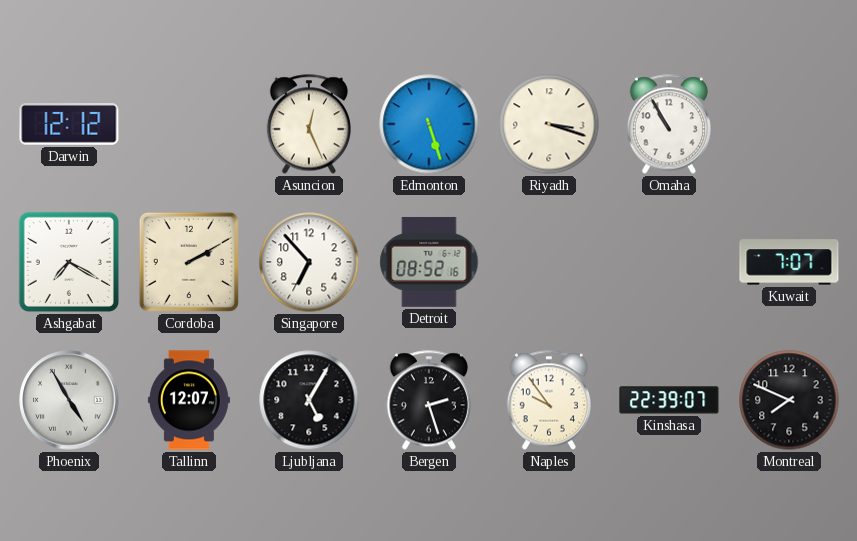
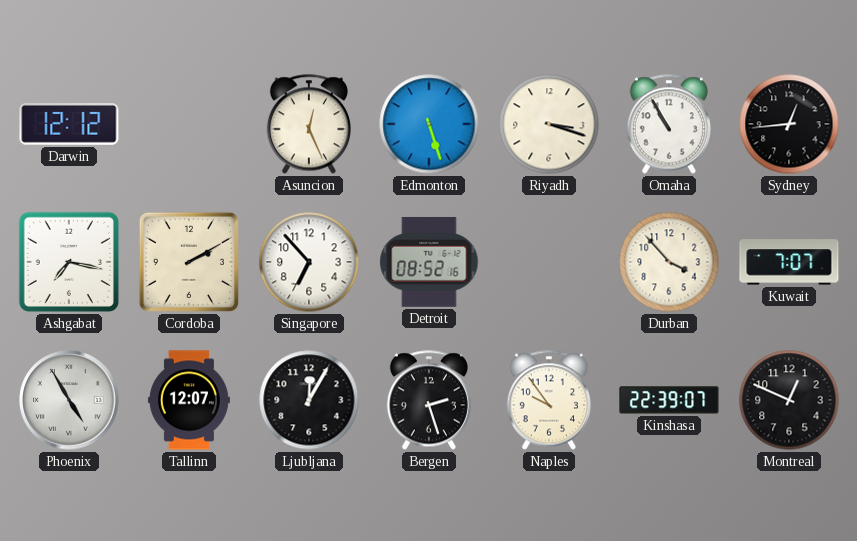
Sydney: none -> 12:44
Ashgabat: 7:20 -> 7:17
Durban: none -> 3:53
Ljubljana: 5:05 -> 12:05
Montreal: 7:49 -> 12:49
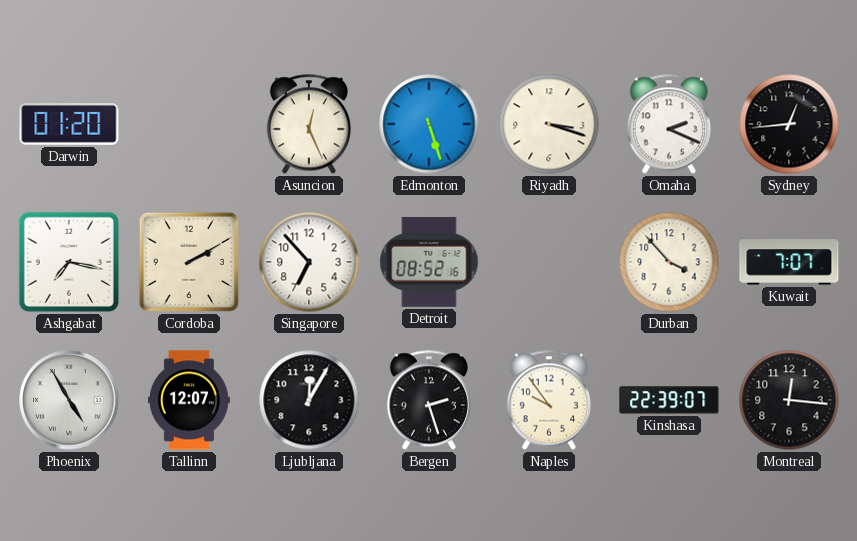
Darwin: 12:12 -> 01:20
Omaha: 10:55 -> 2:19
Montreal: 12:49 -> 12:16
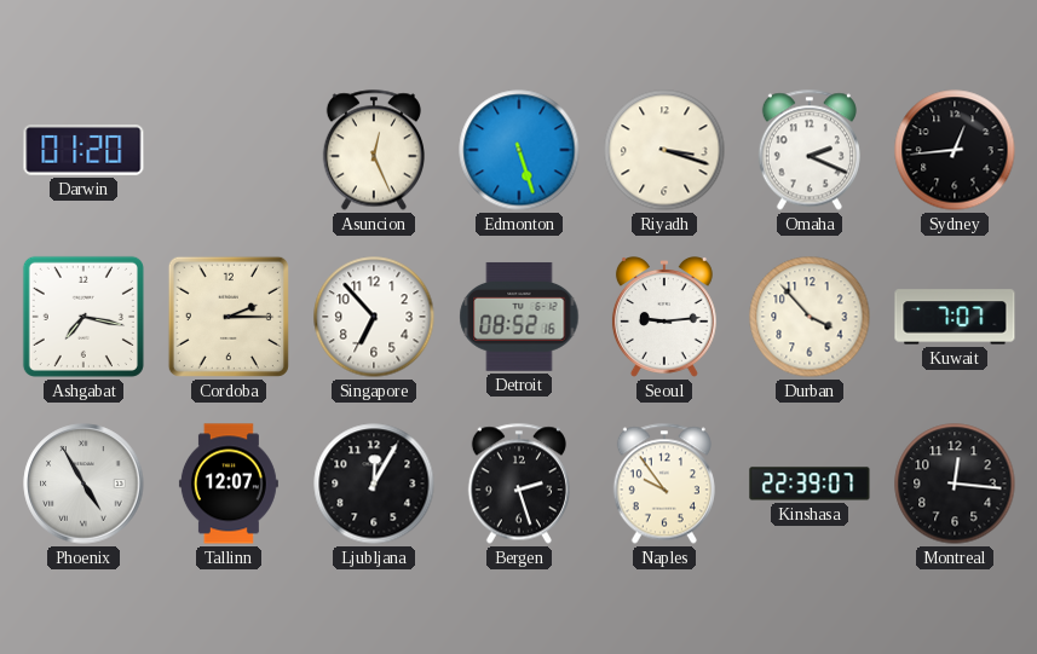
Cordoba: 2:10 -> 2:15
Seoul: none -> 9:14
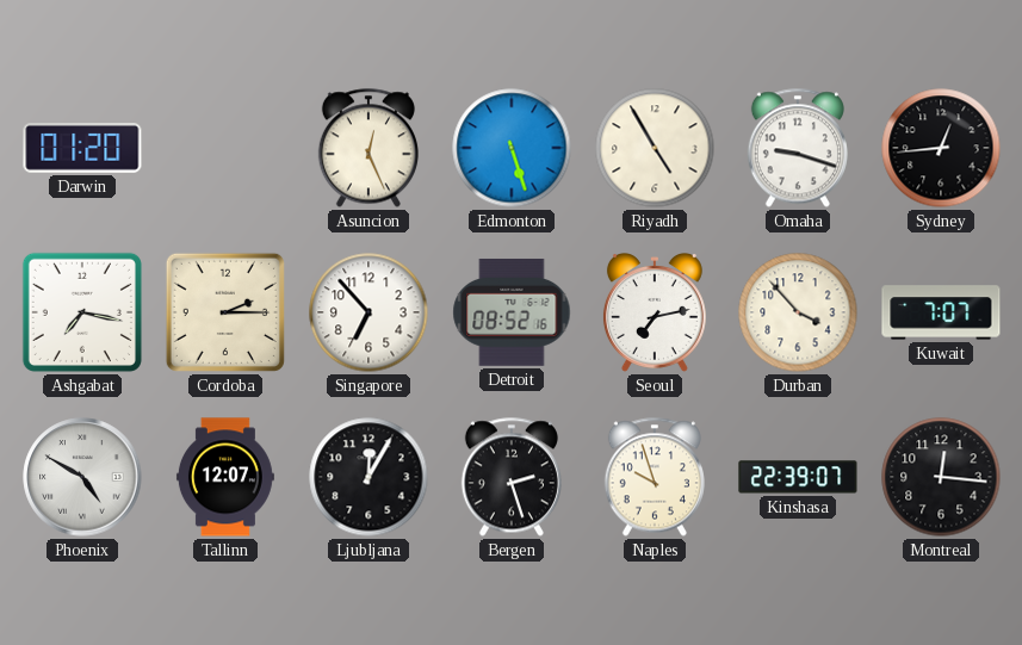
Riyadh: 3:18 -> 4:55
Omaha: 2:19 -> 9:18
Seoul: 9:14 -> 7:13
Phoenix: 4:55 -> 4:50
Naples: 9:54 -> 9:57
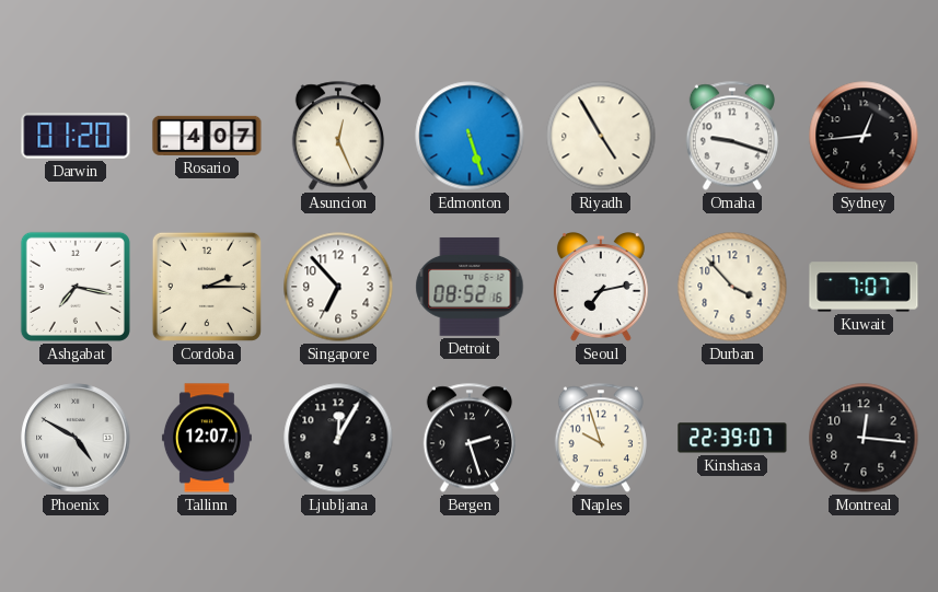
Rosario: none -> 4:07
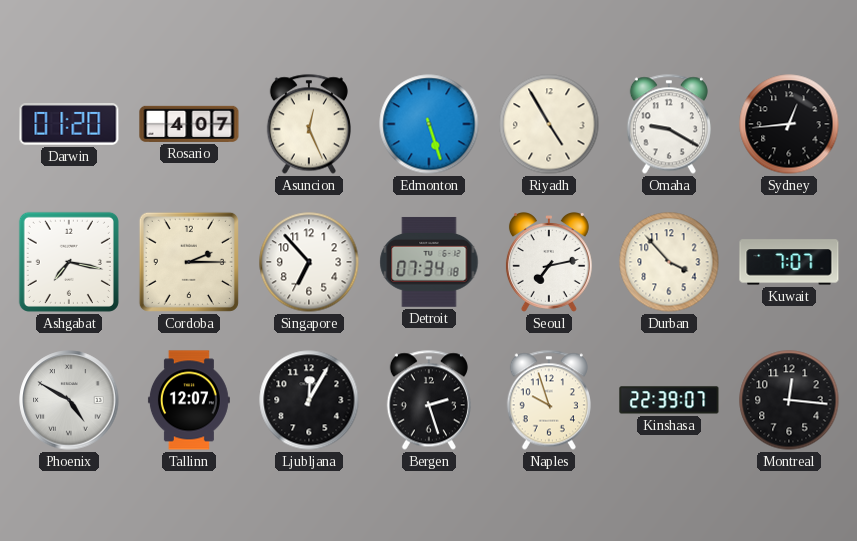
Omaha: 9:18 -> 9:20
Detroit: 08:52 -> 07:34
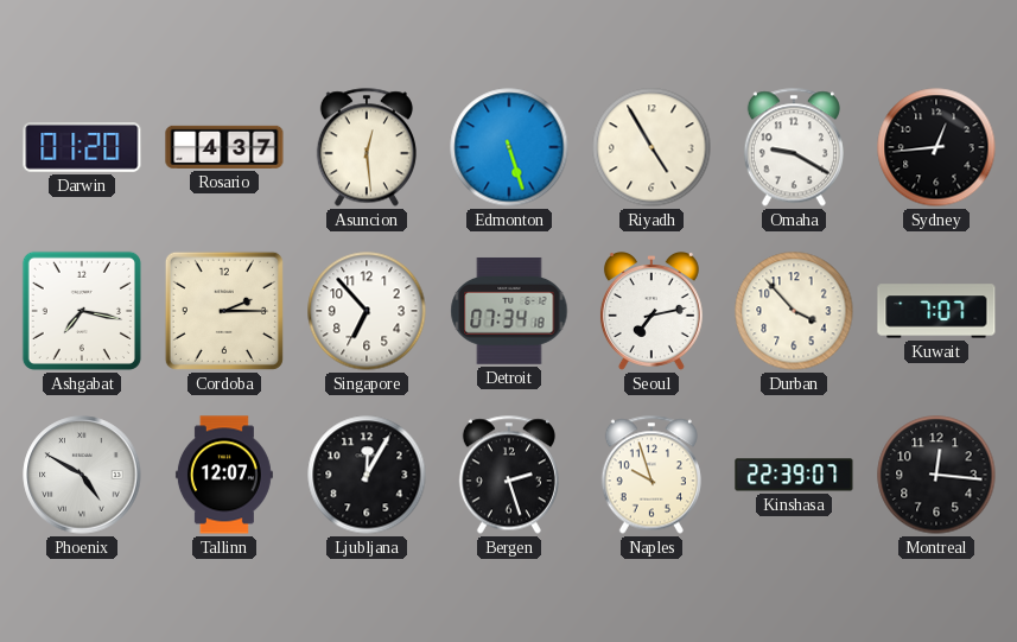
Rosario: 4:07 -> 4:37
Asuncion: 12:26 -> 12:29
